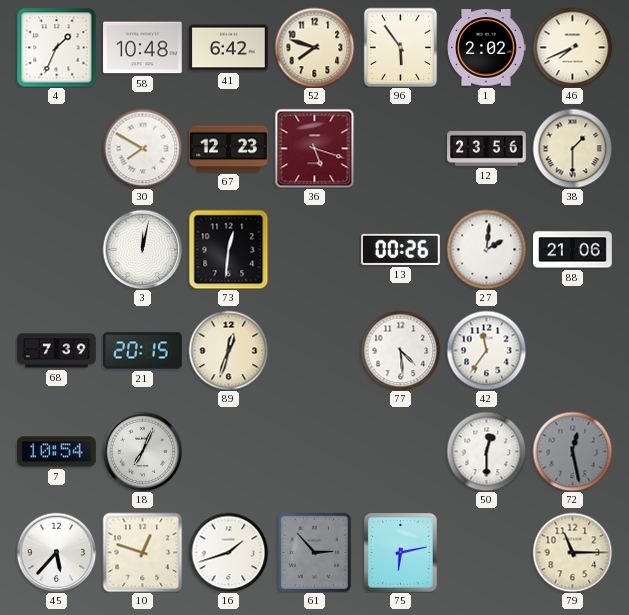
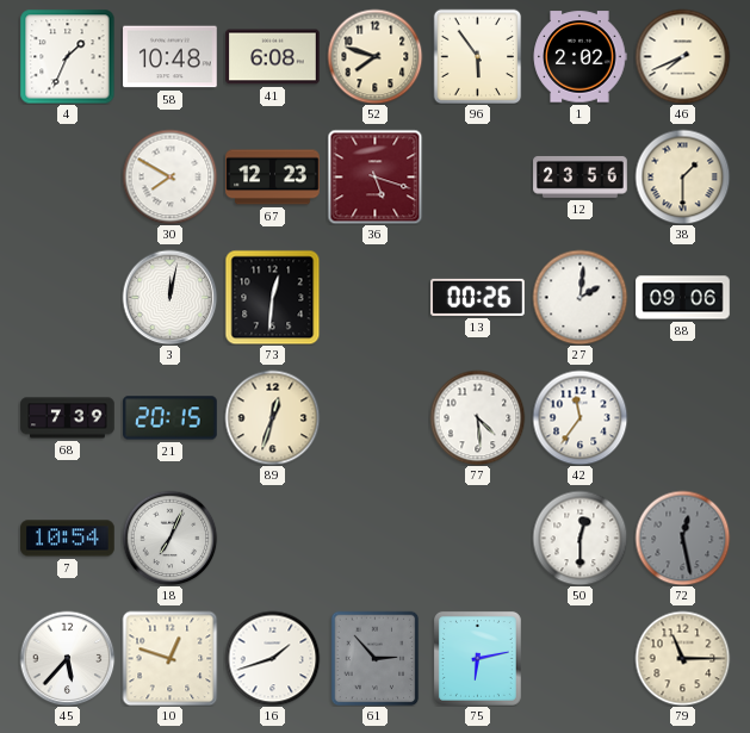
41: 6:42 -> 6:08
88: 21:06 -> 09:06
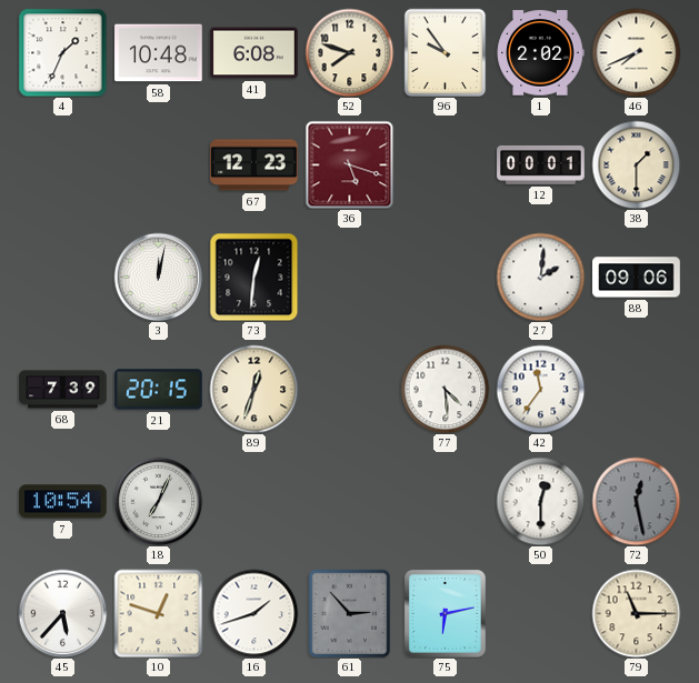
96: 5:54 -> 9:54
30: 7:50 -> none
12: 23:56 -> 00:01
13: 00:26 -> none
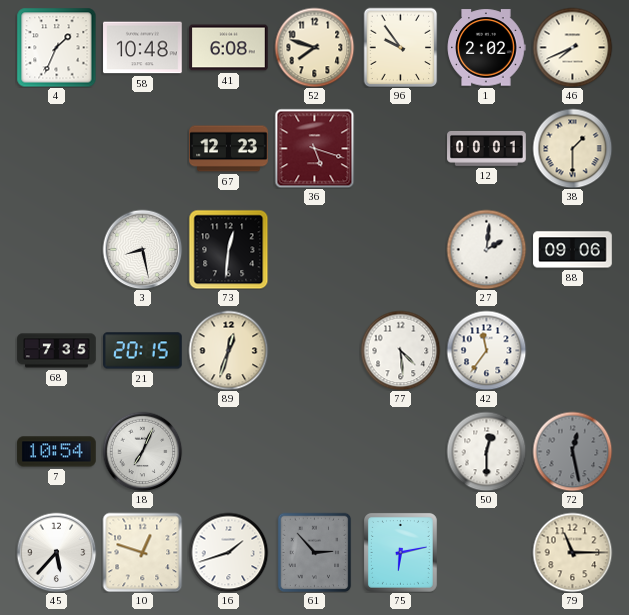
3: 12:02 -> 8:28
68: 7:39 -> 7:35
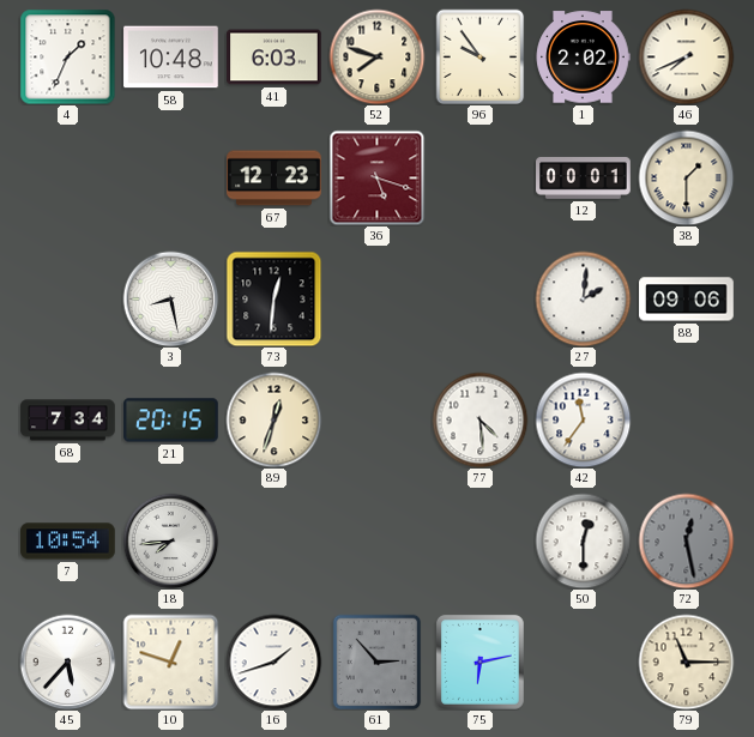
41: 6:08 -> 6:03
68: 7:35 -> 7:34
18: 7:04 -> 7:44
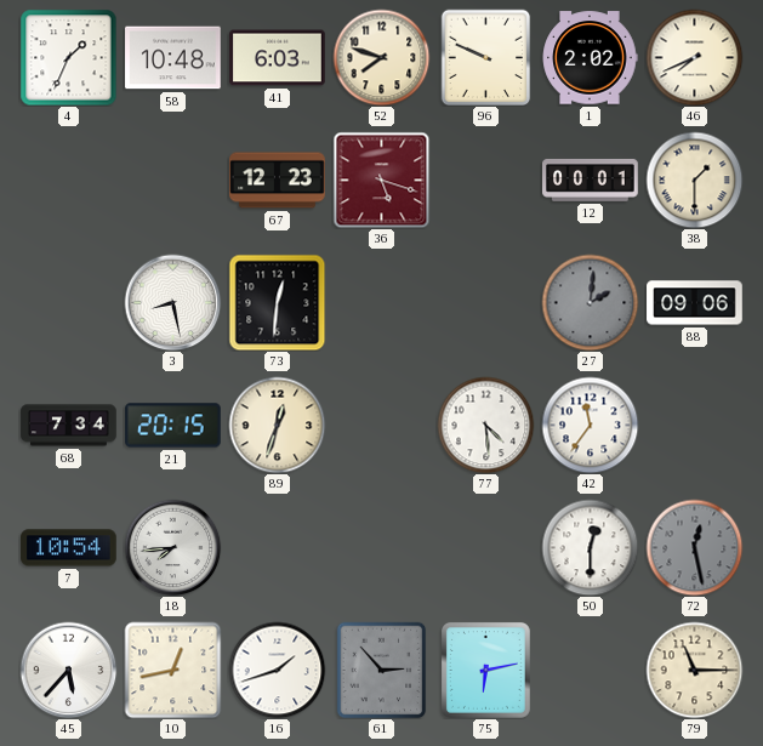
96: 9:54 -> 9:49
27 dial: white -> grey
10: 12:48 -> 12:43
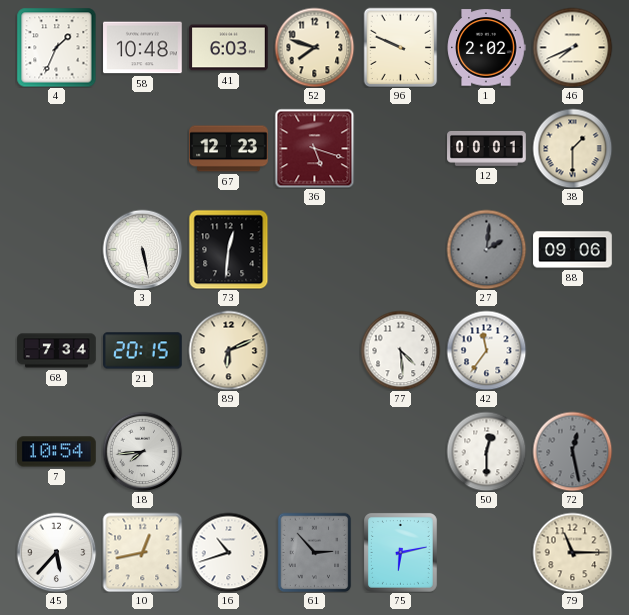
3: 8:28 -> 5:28
89: 12:33 -> 6:11
16: 1:42 -> 10:42
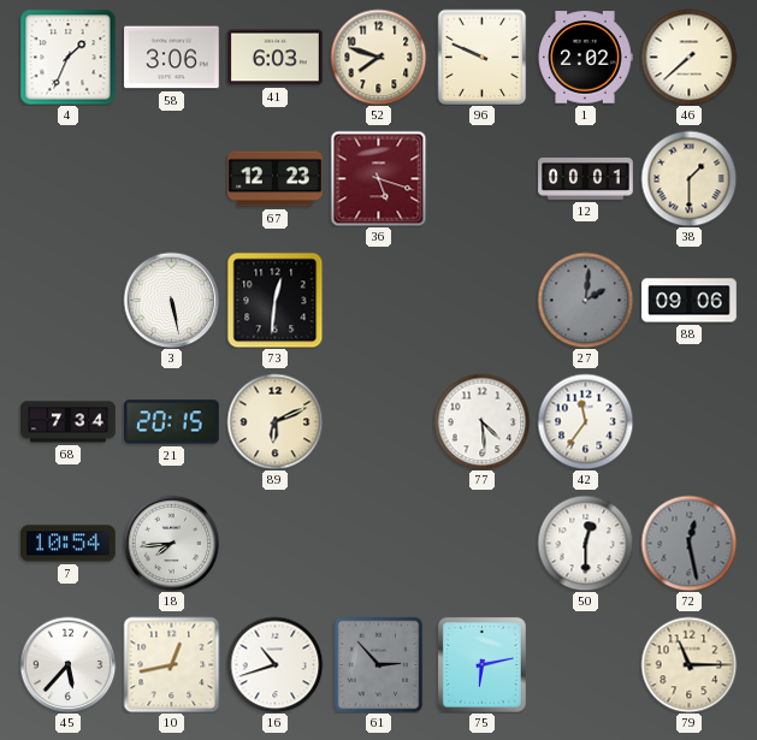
58: 10:48 -> 3:06
46: 7:41 -> 7:38
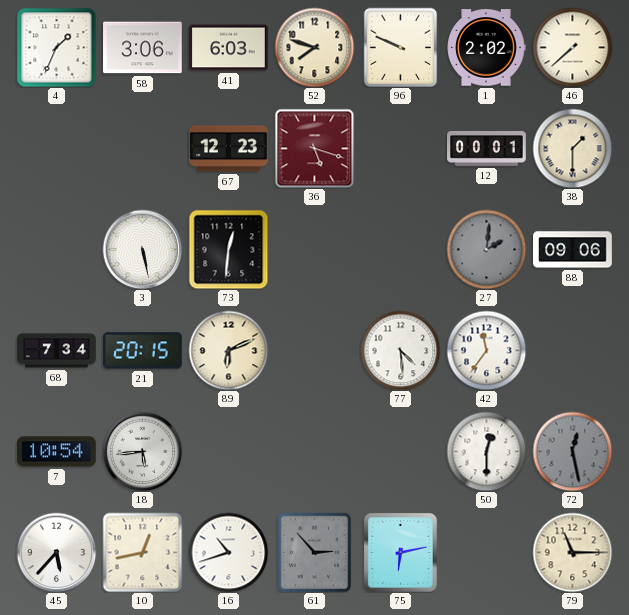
18: 7:44 -> 5:44
